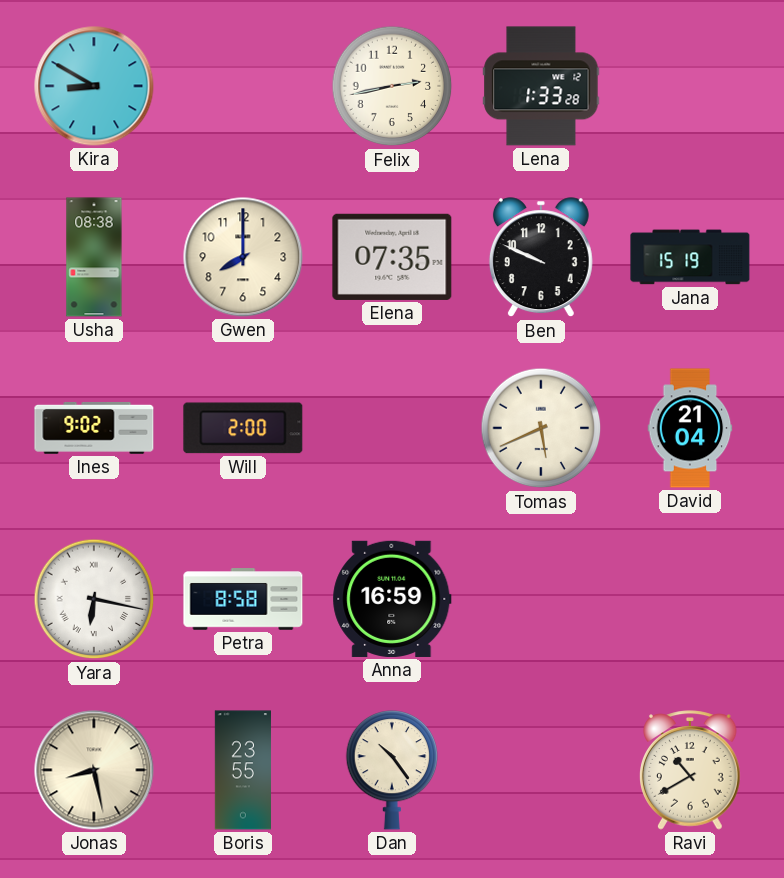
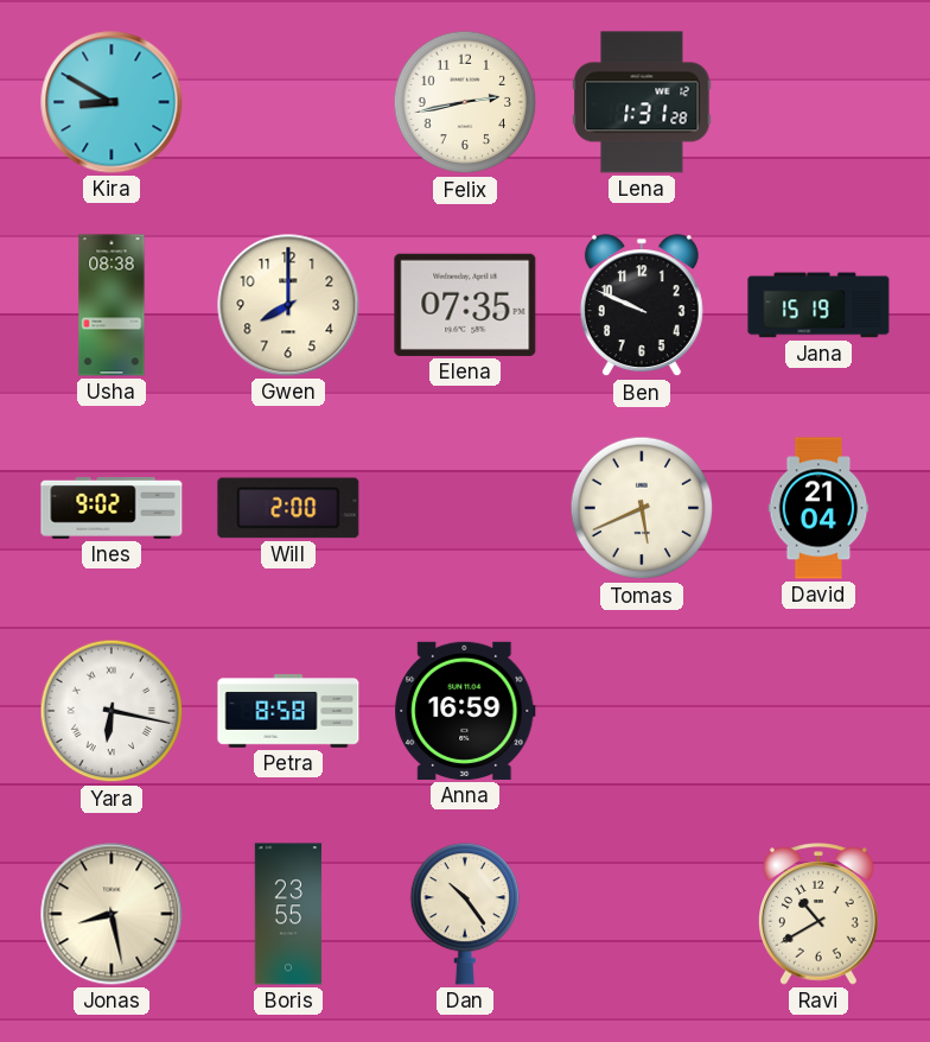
Lena: 1:33 -> 1:31
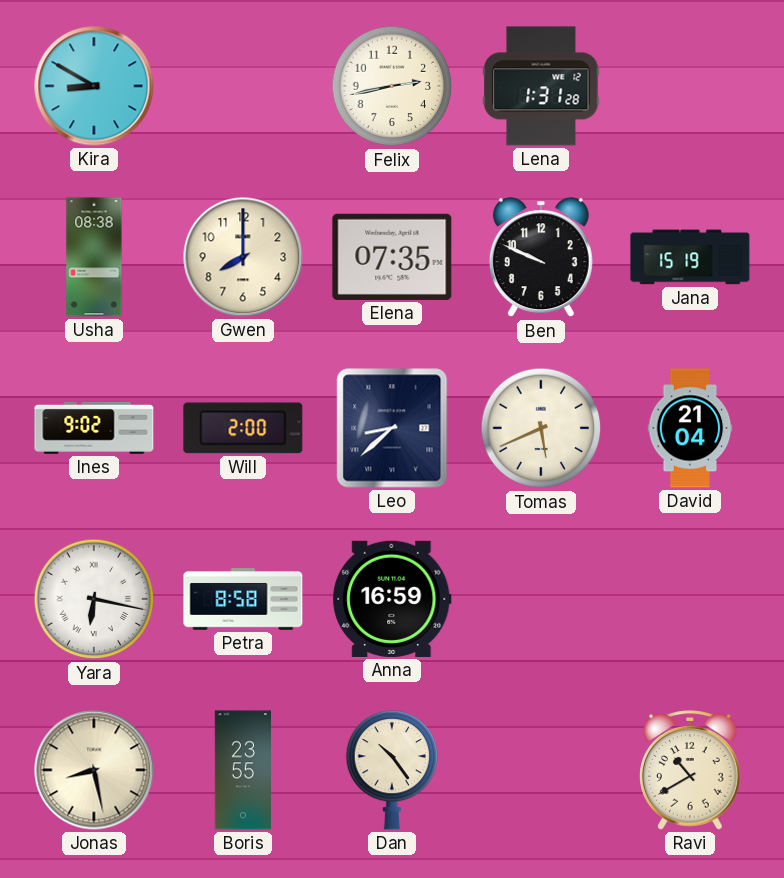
Leo: none -> 8:38
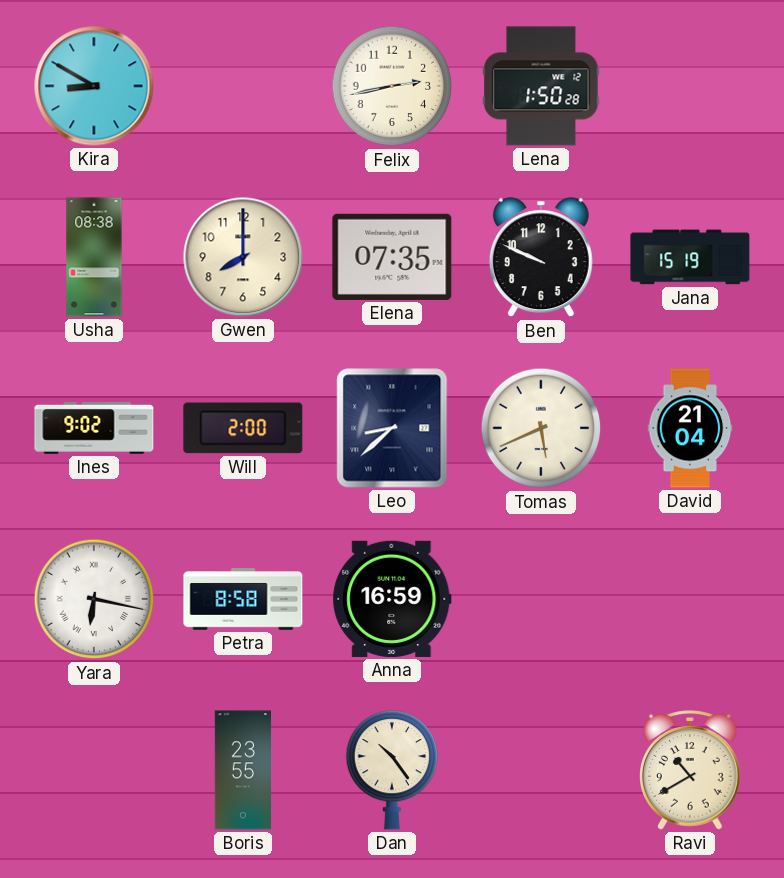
Lena: 1:31 -> 1:50
Jonas: 8:28 -> none
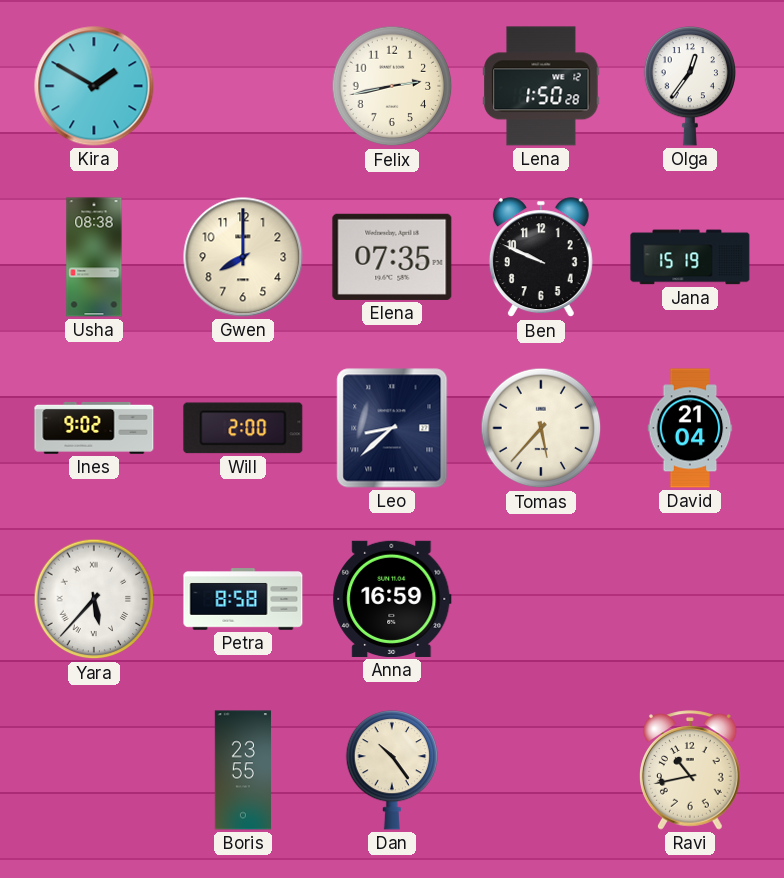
Kira: 8:50 -> 1:50
Olga: none -> 12:36
Tomas: 5:41 -> 5:37
Yara: 6:17 -> 5:37
Ravi: 10:40 -> 10:43
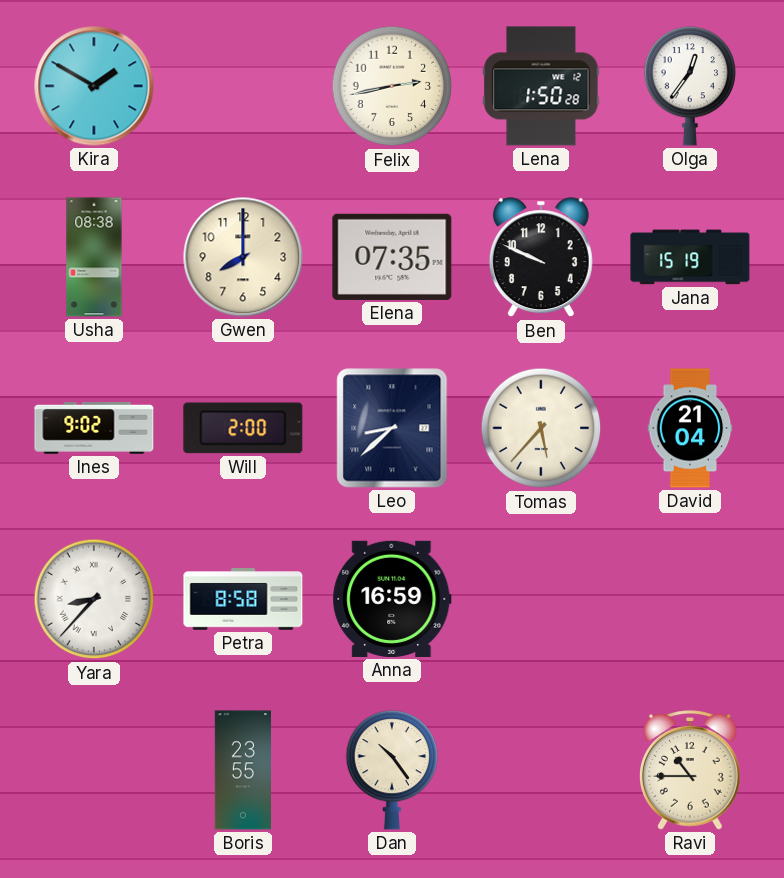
Yara: 5:37 -> 8:37
Ravi: 10:43 -> 10:45
